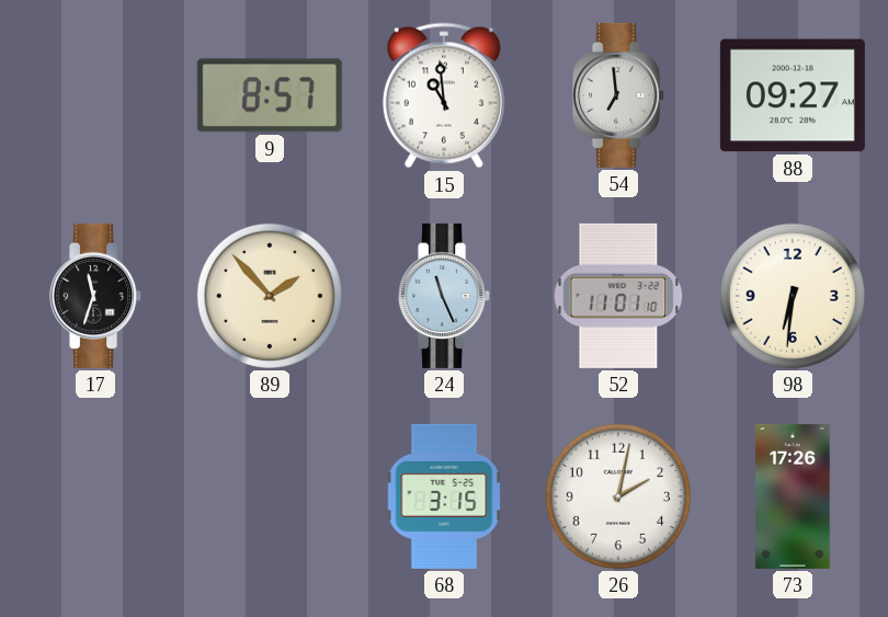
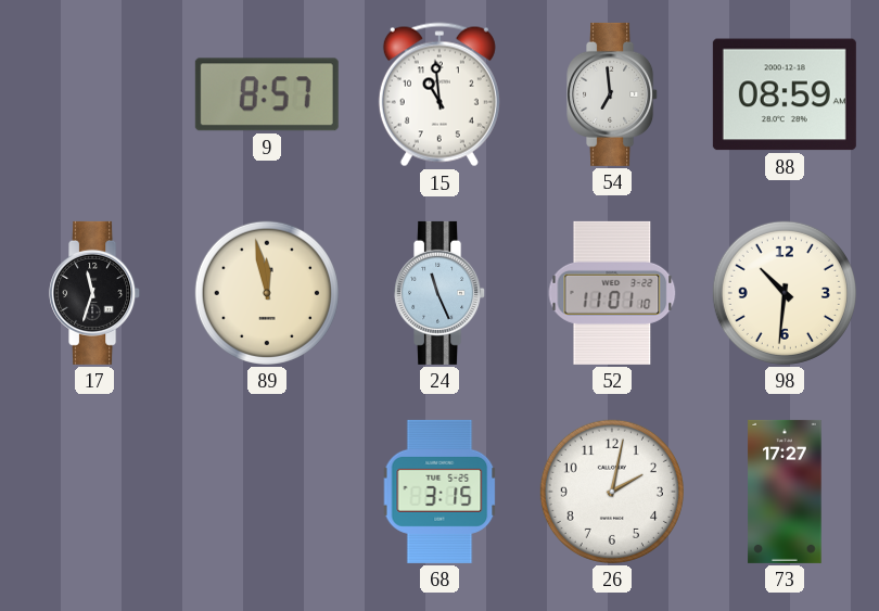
88: 09:27 -> 08:59
89: 1:53 -> 11:58
98: 6:31 -> 10:31
73: 17:26 -> 17:27
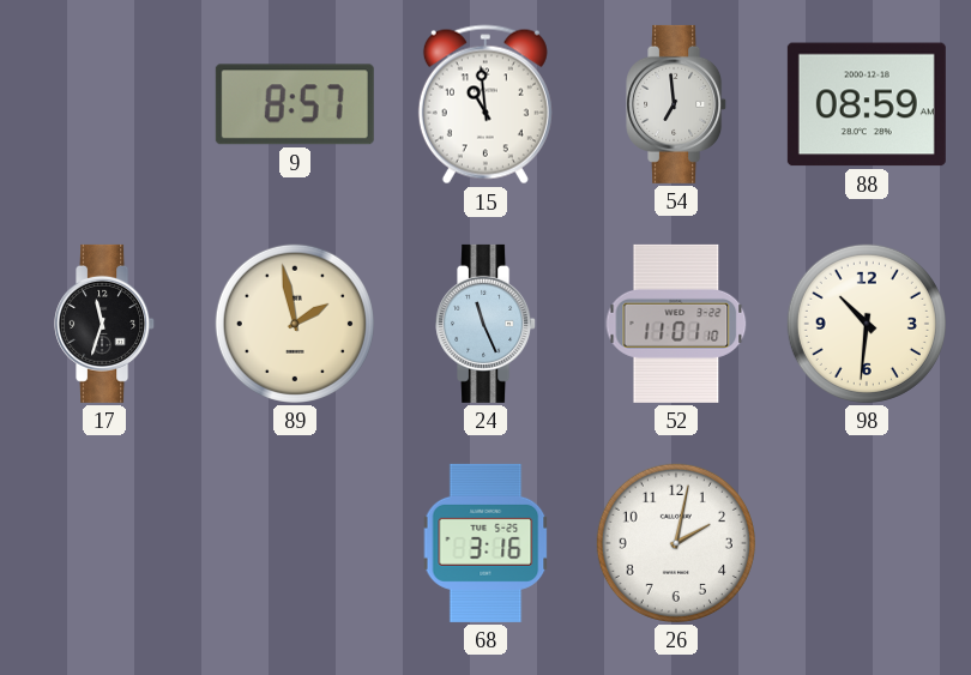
89: 11:58 -> 1:58
68: 3:15 -> 3:16
73: 17:27 -> none
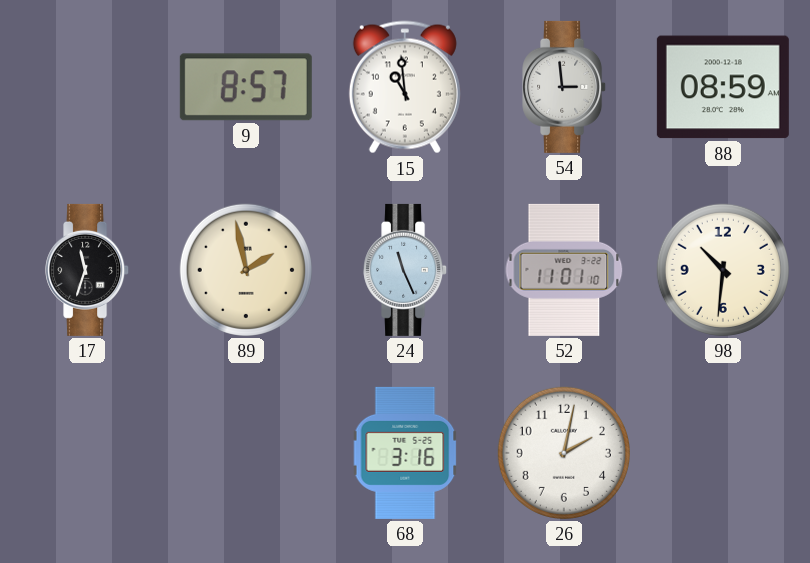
54: 6:59 -> 2:59
